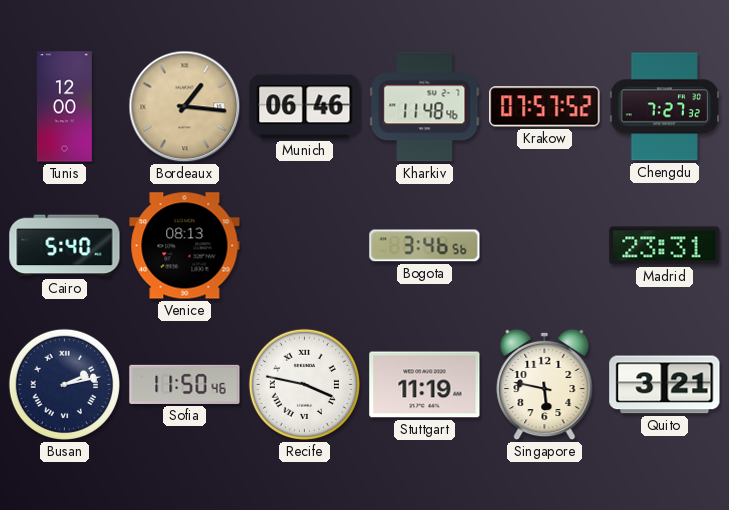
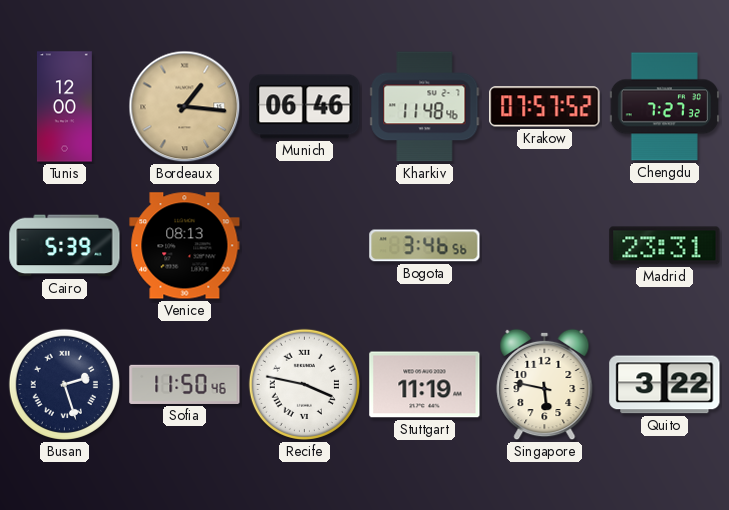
Cairo: 5:40 -> 5:39
Busan: 2:13 -> 2:27
Quito: 3:21 -> 3:22
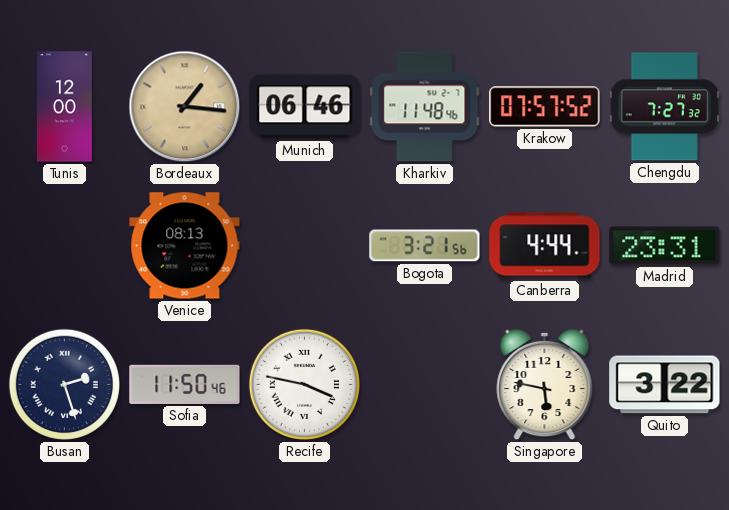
Cairo: 5:39 -> none
Bogota: 3:46 -> 3:21
Canberra: none -> 4:44
Stuttgart: 11:19 -> none
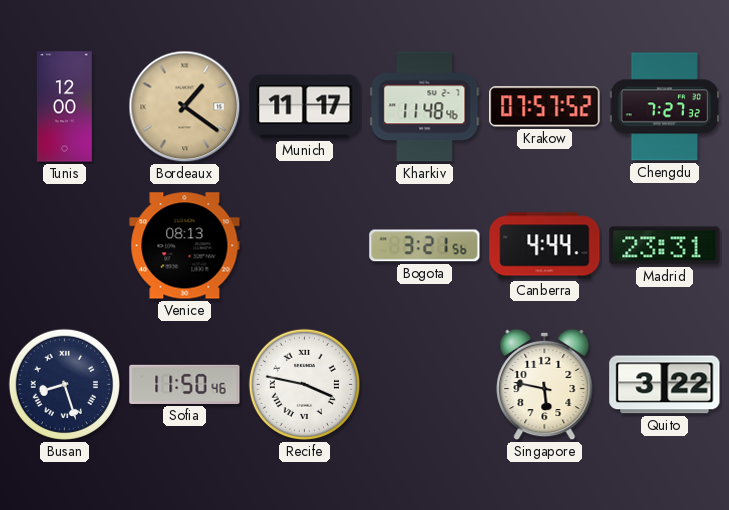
Bordeaux: 1:16 -> 1:21
Munich: 06:46 -> 11:17
Busan: 2:27 -> 8:27
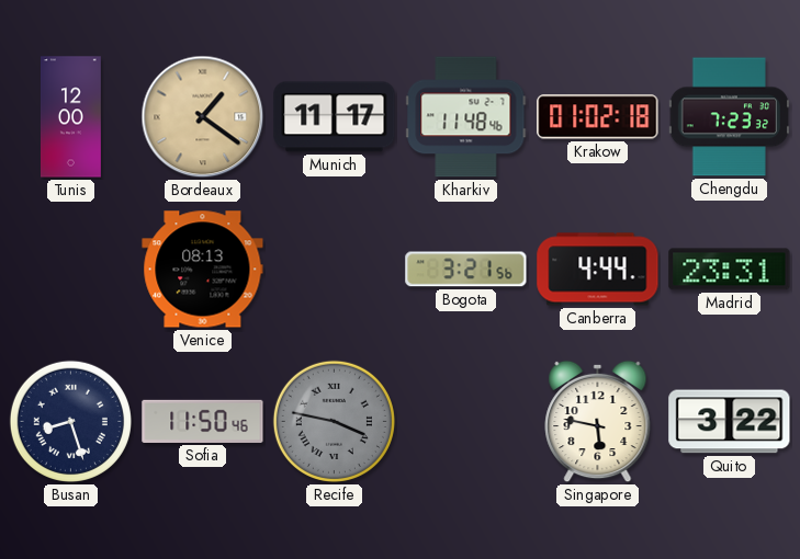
Krakow: 07:57 -> 01:02
Chengdu: 7:27 -> 7:23
Recife dial: white -> grey
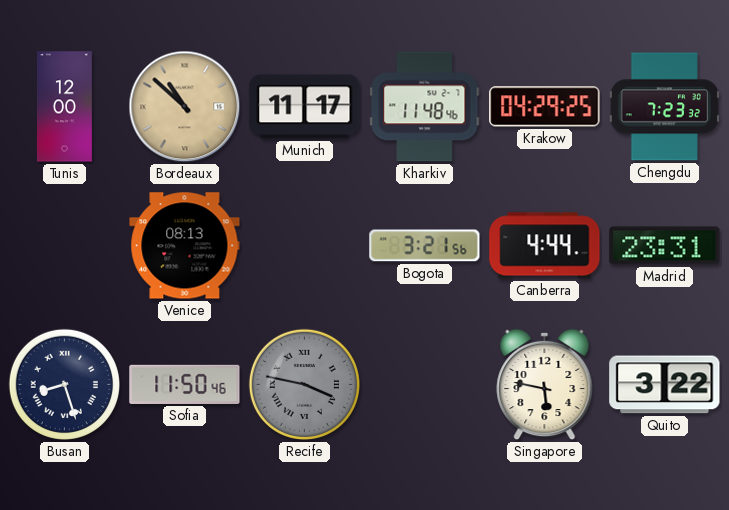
Bordeaux: 1:21 -> 10:52
Krakow: 01:02 -> 04:29
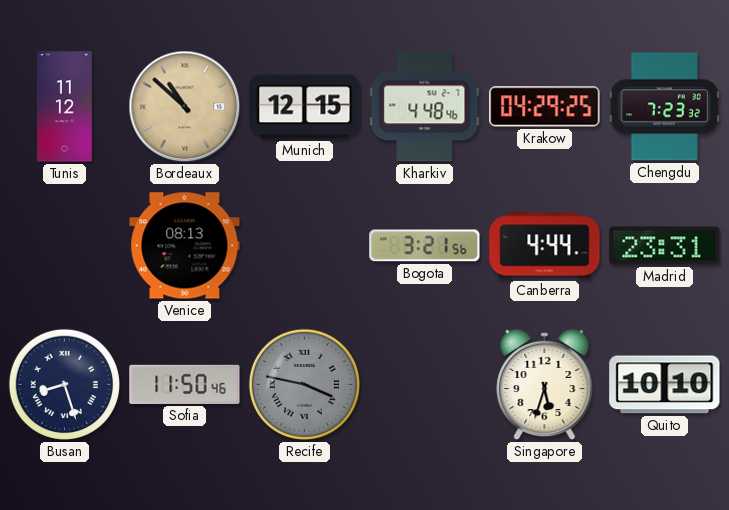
Tunis: 12:00 -> 11:12
Munich: 11:17 -> 12:15
Kharkiv: 11:48 -> 4:48
Singapore: 5:47 -> 5:33
Quito: 3:22 -> 10:10
